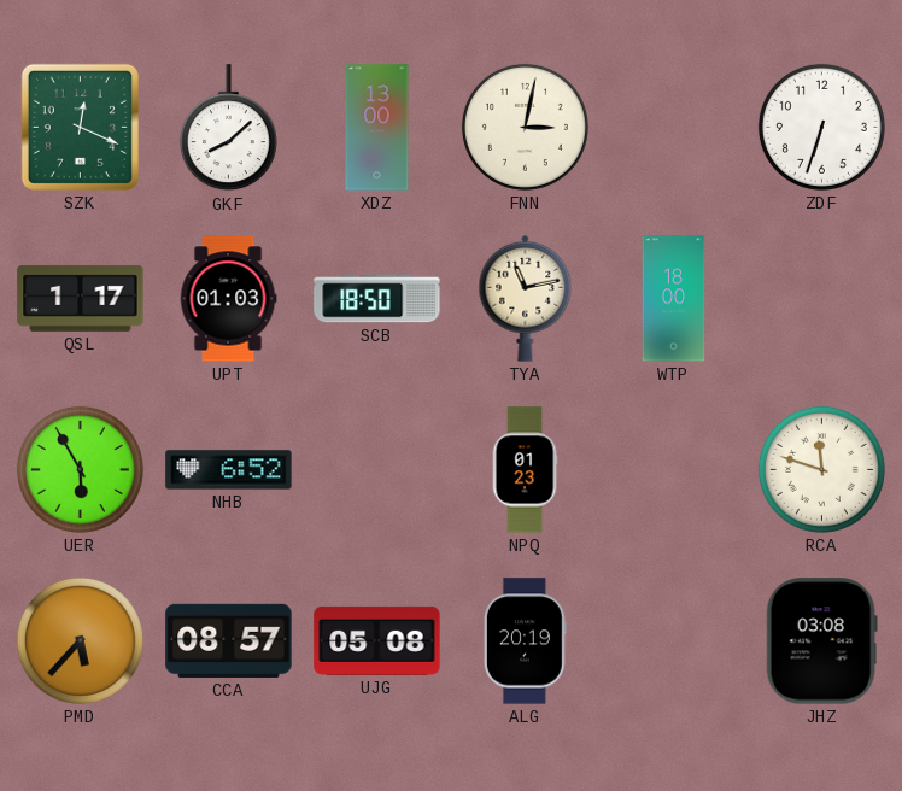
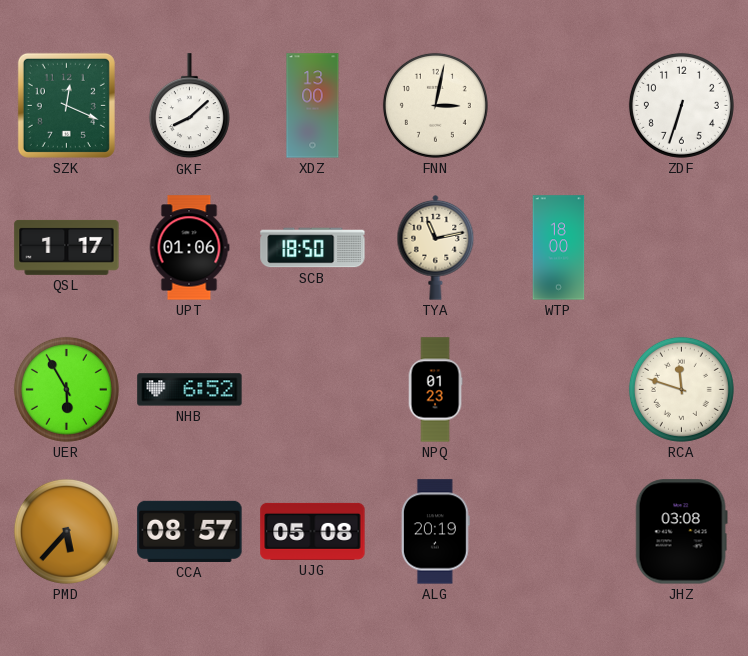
UPT: 01:03 -> 01:06
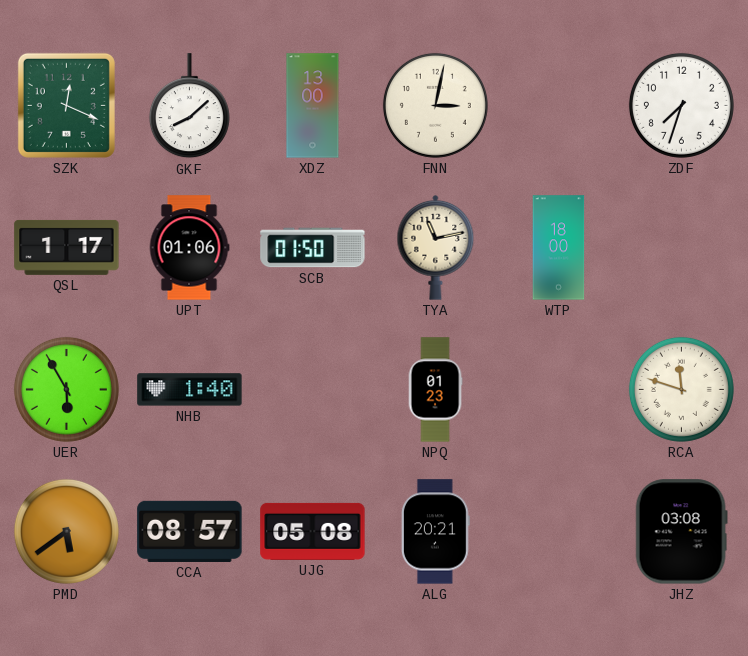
ZDF: 6:33 -> 7:33
SCB: 18:50 -> 01:50
NHB: 6:52 -> 1:40
PMD: 5:37 -> 5:39
ALG: 20:19 -> 20:21
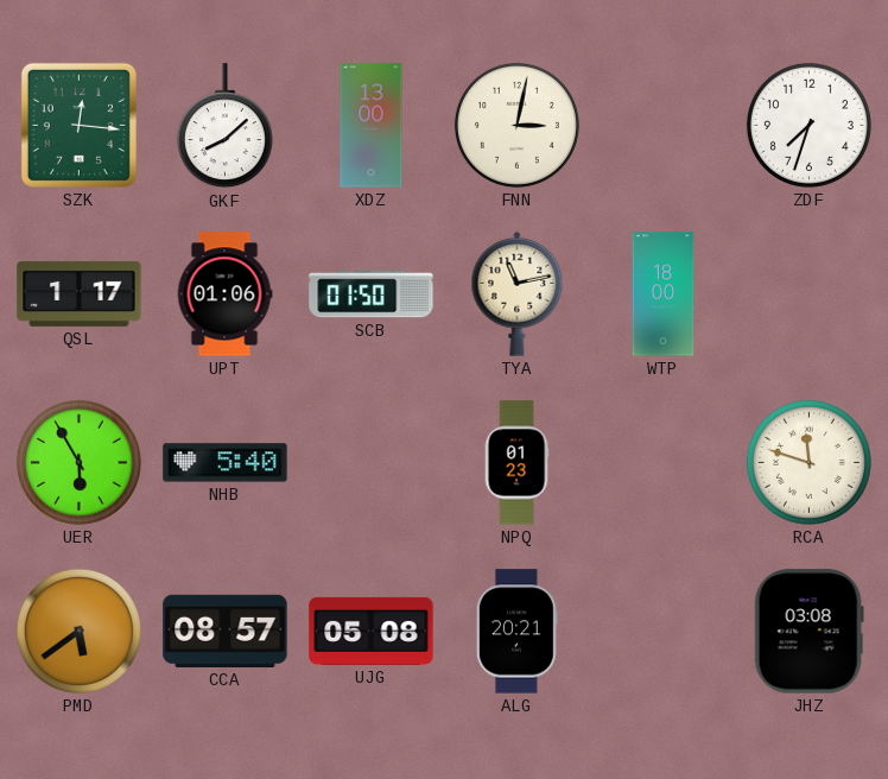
SZK: 12:19 -> 12:16
NHB: 1:40 -> 5:40
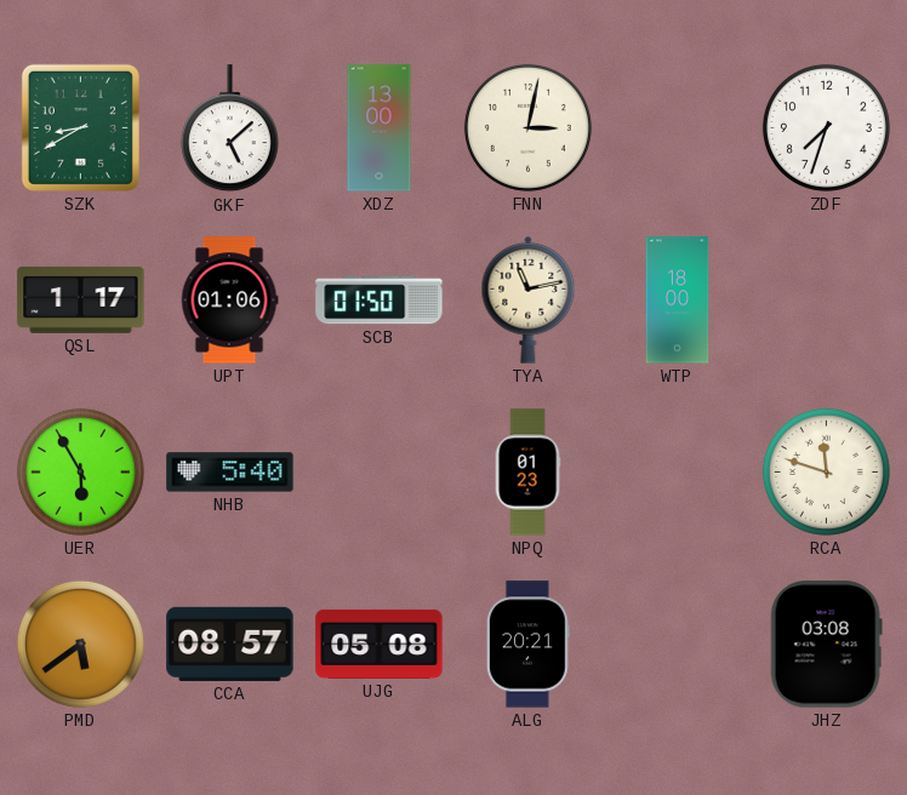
SZK: 12:16 -> 8:40
GKF: 8:08 -> 5:08
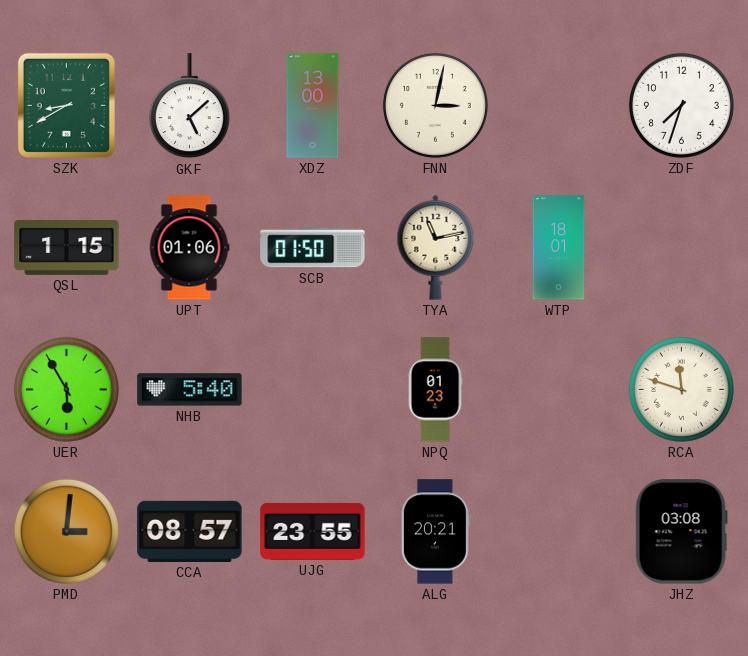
QSL: 1:17 -> 1:15
WTP: 18:00 -> 18:01
PMD: 5:39 -> 3:01
UJG: 05:08 -> 23:55
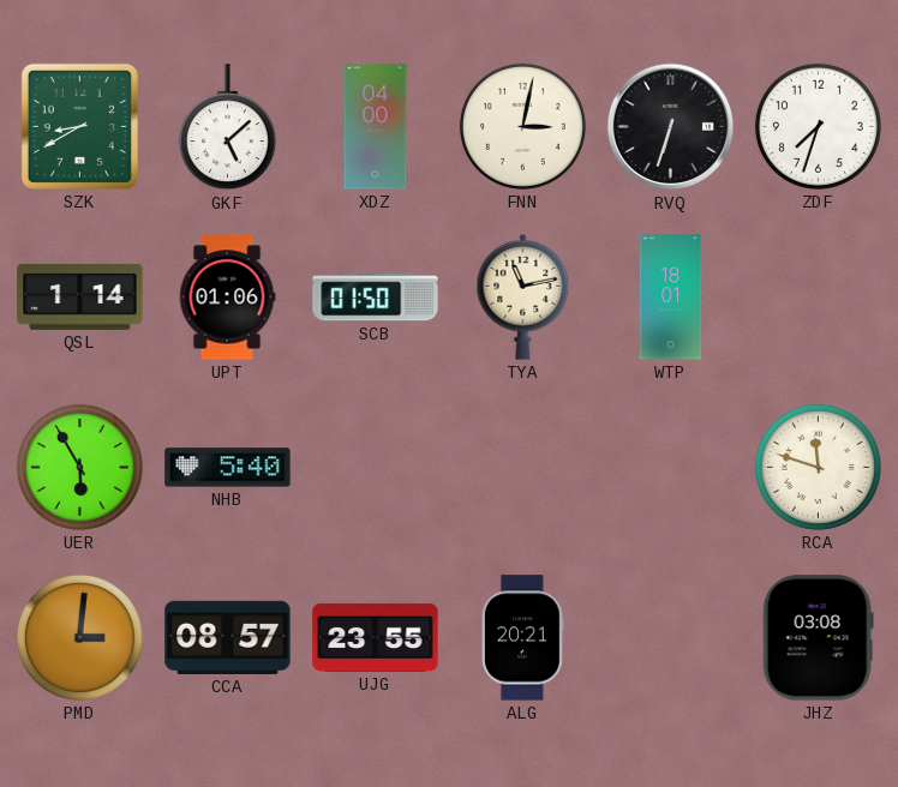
XDZ: 13:00 -> 04:00
RVQ: none -> 6:33
QSL: 1:15 -> 1:14
NPQ: 01:23 -> none
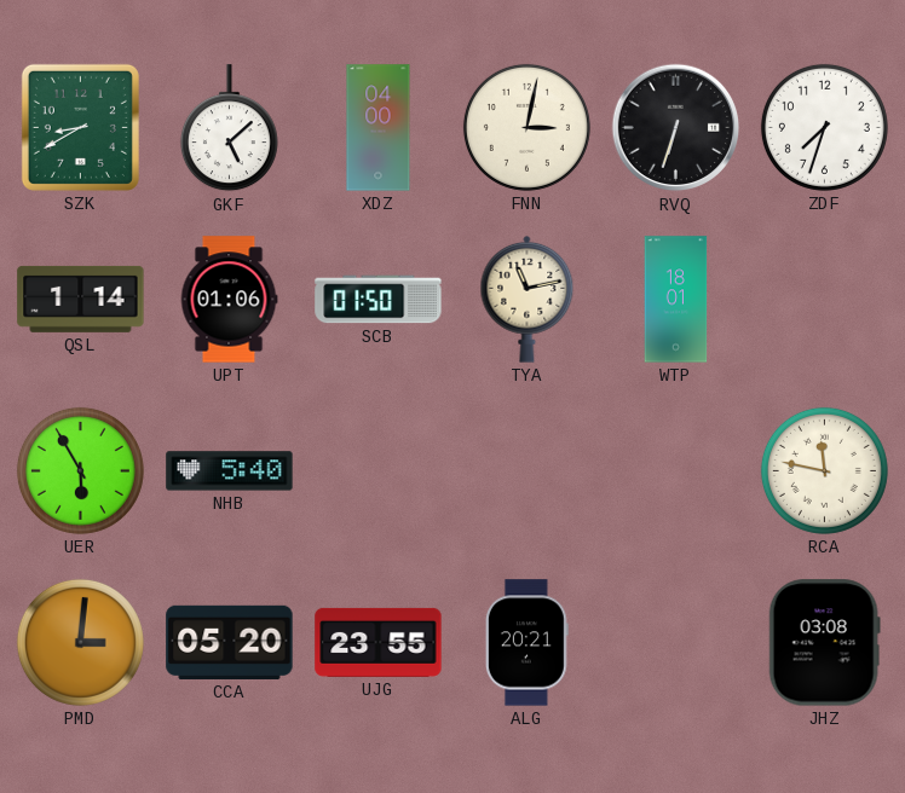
RCA: 11:48 -> 11:47
CCA: 08:57 -> 05:20
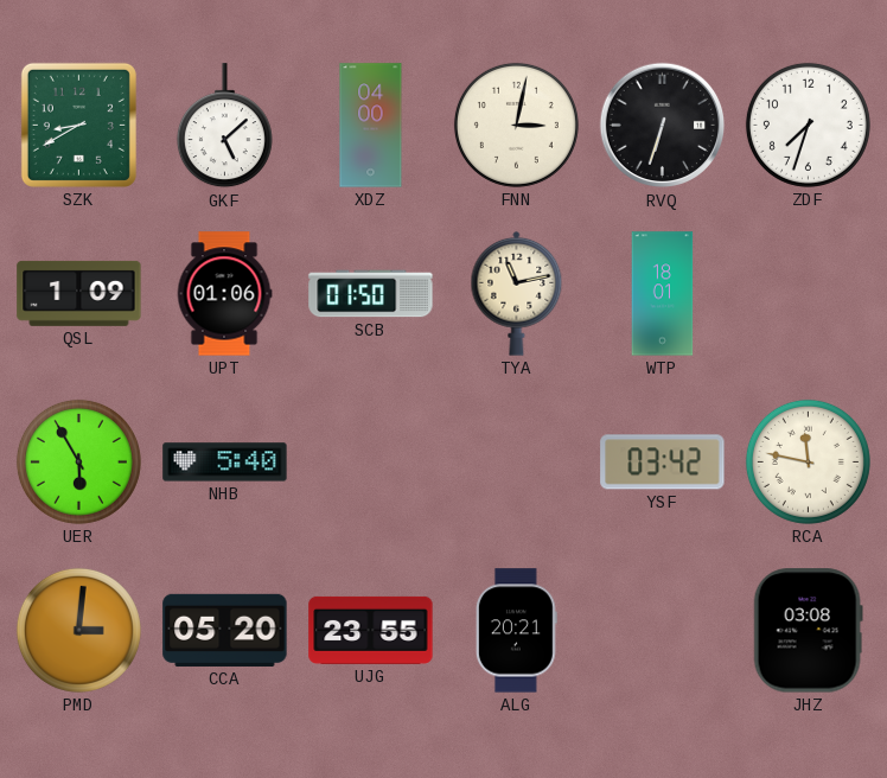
QSL: 1:14 -> 1:09
YSF: none -> 03:42
